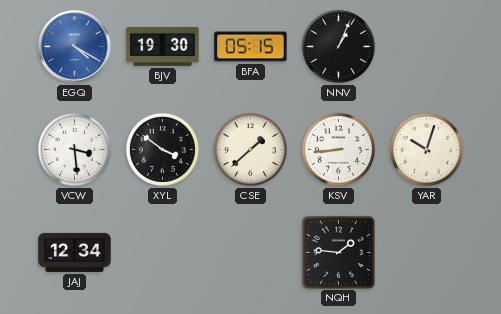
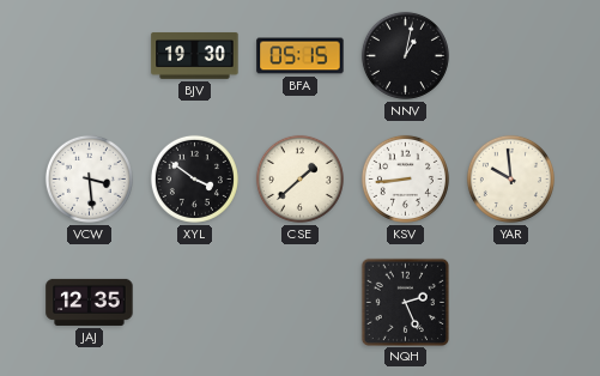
EGQ: 4:20 -> none
NNV: 1:04 -> 1:02
YAR: 10:03 -> 9:59
JAJ: 12:34 -> 12:35
NQH: 1:46 -> 2:26
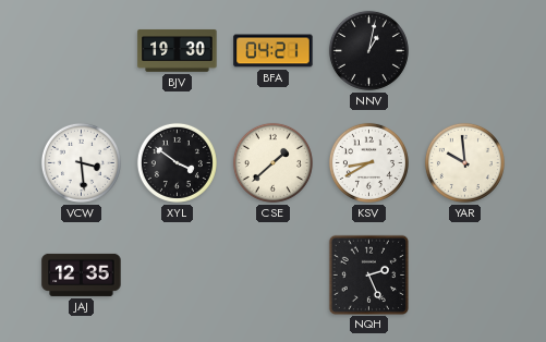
BFA: 05:15 -> 04:21
KSV: 8:44 -> 8:40
